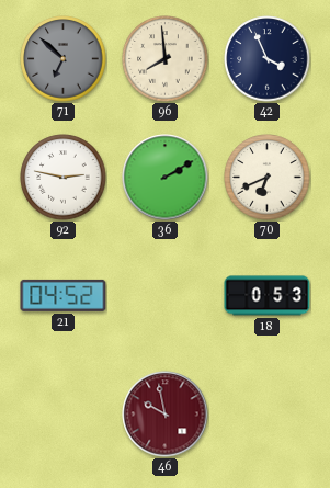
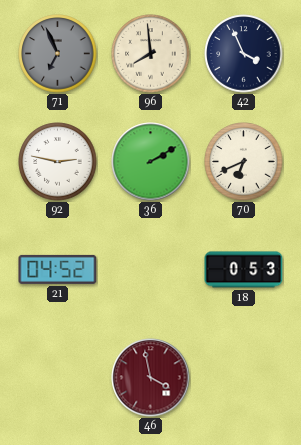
71: 6:52 -> 6:56
46: 9:58 -> 3:58
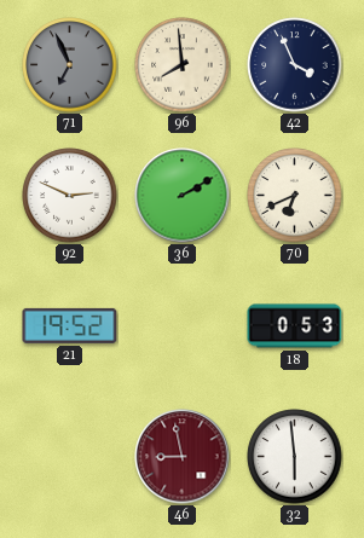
92: 2:47 -> 2:49
21: 04:52 -> 19:52
46: 3:58 -> 8:58
32: none -> 5:59
